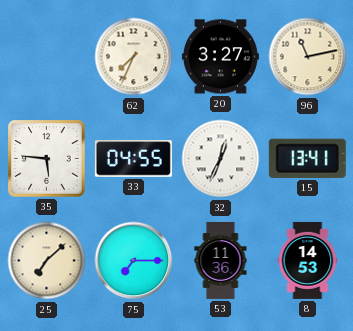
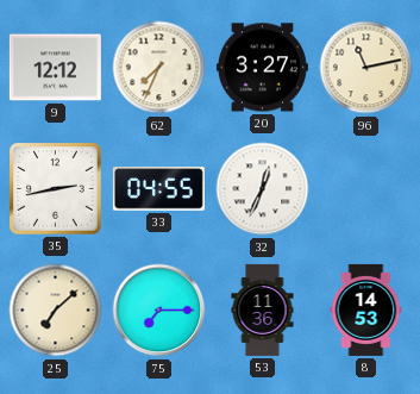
9: none -> 12:12
35: 5:46 -> 2:43
15: 13:41 -> none
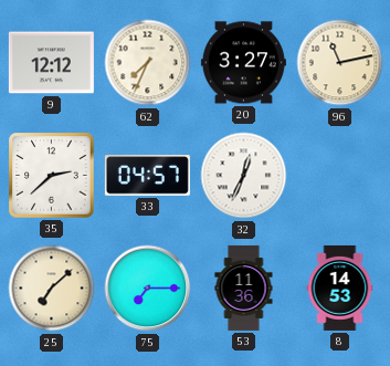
35: 2:43 -> 2:38
33: 04:55 -> 04:57
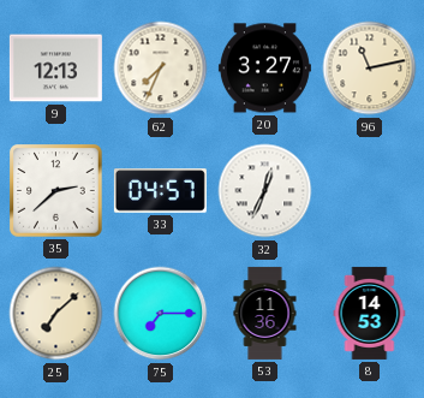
9: 12:12 -> 12:13
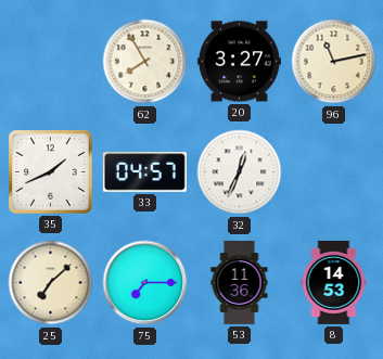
9: 12:13 -> none
62: 7:34 -> 7:55
35: 2:38 -> 1:41
